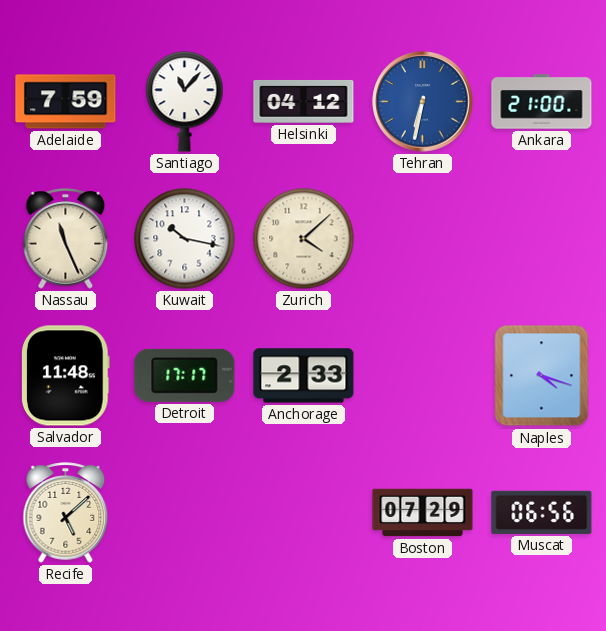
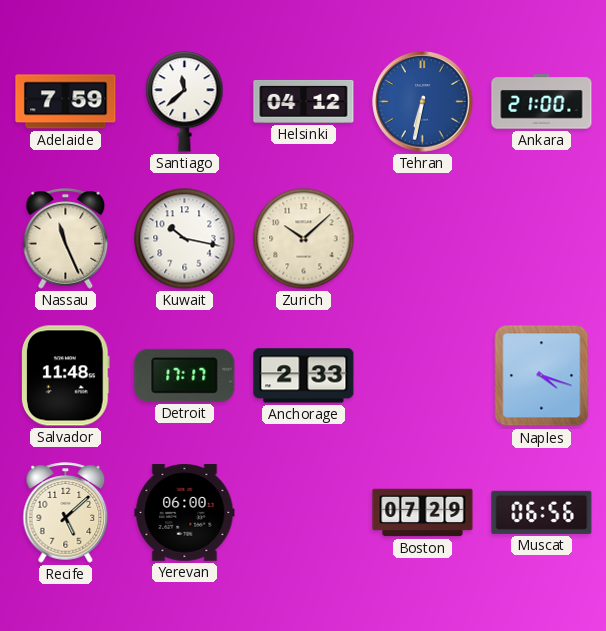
Santiago: 11:07 -> 11:38
Zurich: 4:08 -> 10:08
Yerevan: none -> 06:00
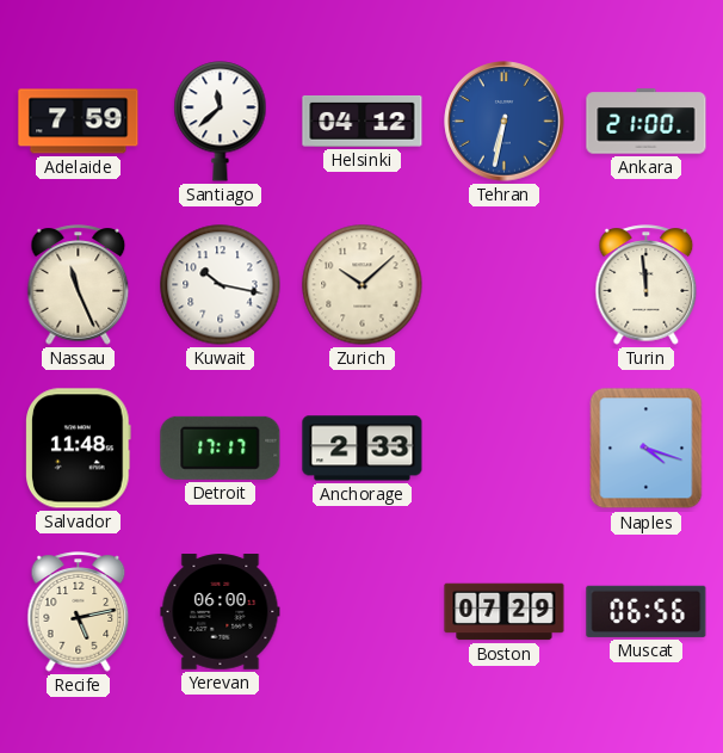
Turin: none -> 11:59
Recife: 5:08 -> 5:13
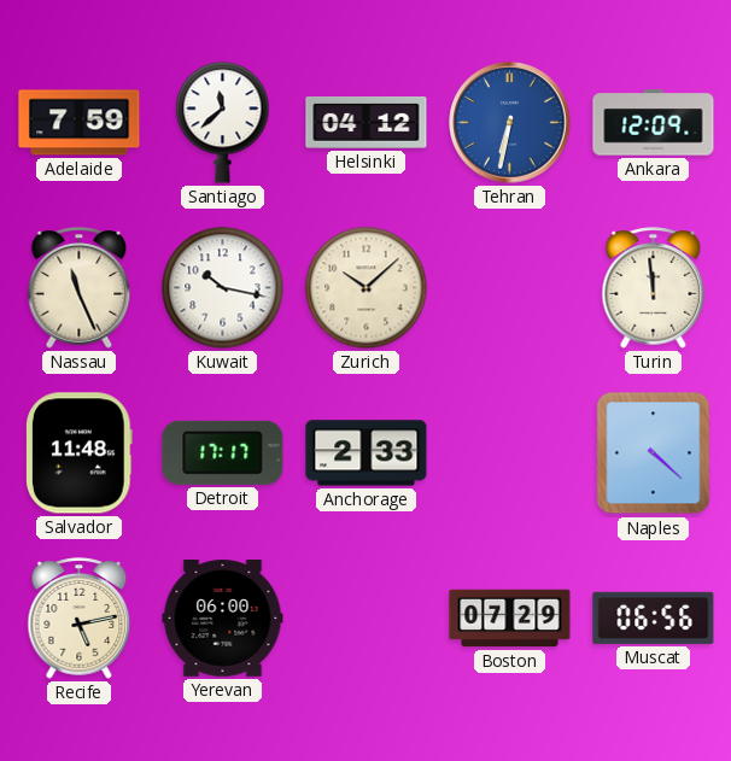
Ankara: 21:00 -> 12:09
Naples: 4:18 -> 4:22
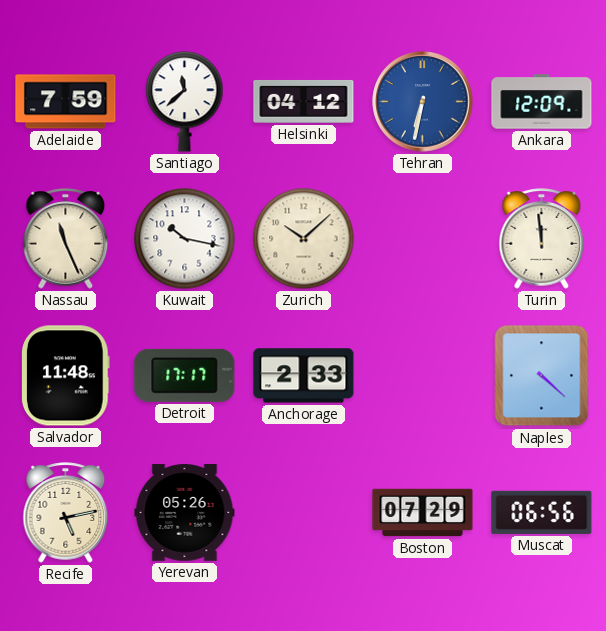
Yerevan: 06:00 -> 05:26
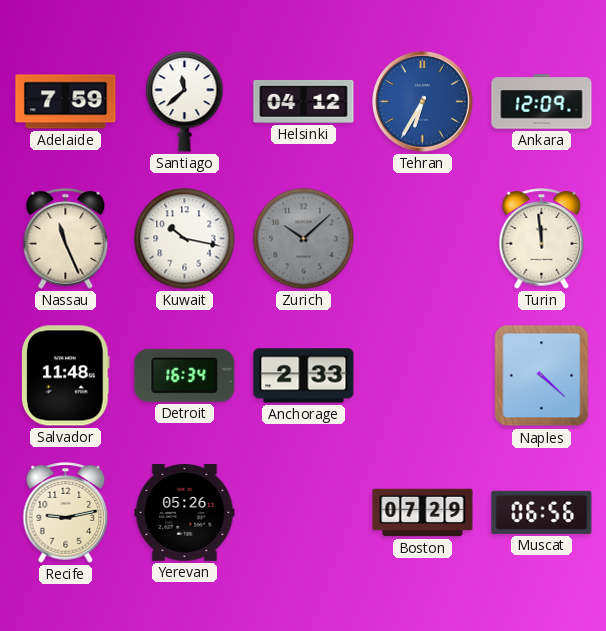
Tehran: 6:32 -> 6:35
Zurich dial: cream -> grey
Detroit: 17:17 -> 16:34
Recife: 5:13 -> 9:13
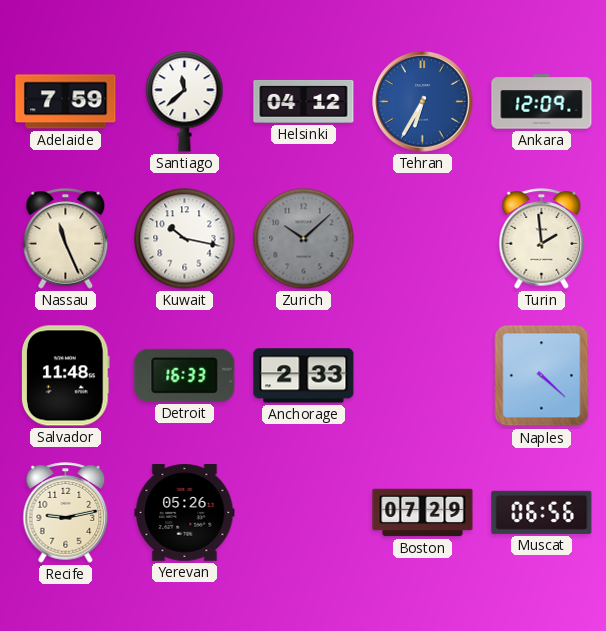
Turin: 11:59 -> 1:59
Detroit: 16:34 -> 16:33
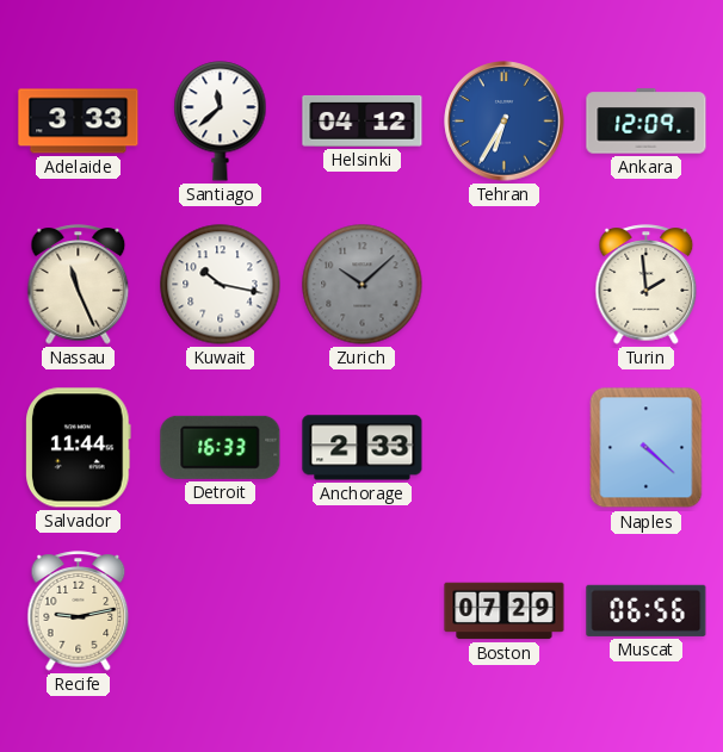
Adelaide: 7:59 -> 3:33
Salvador: 11:48 -> 11:44
Yerevan: 05:26 -> none
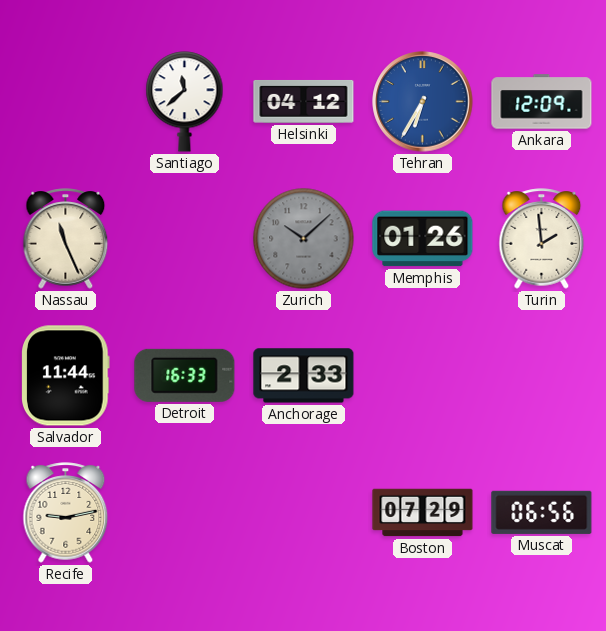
Adelaide: 3:33 -> none
Kuwait: 10:17 -> none
Memphis: none -> 01:26
Naples: 4:22 -> none
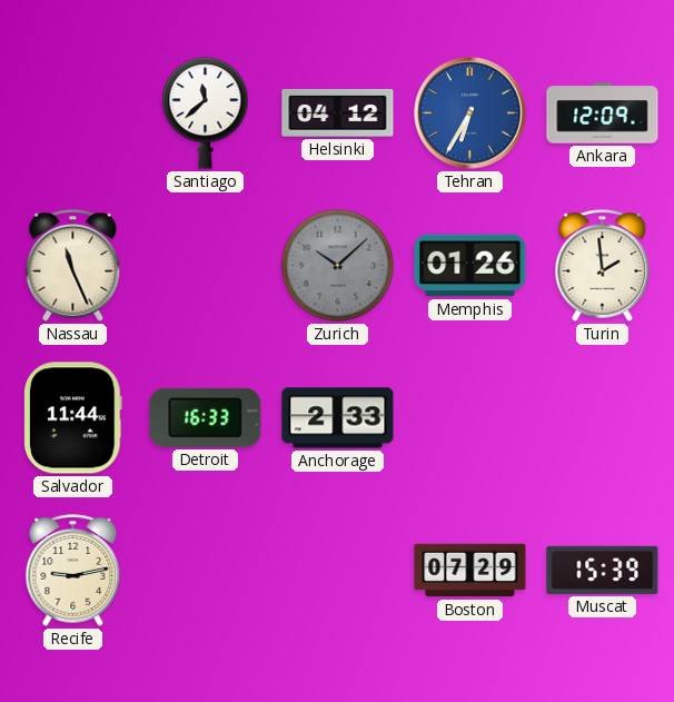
Muscat: 06:56 -> 15:39
